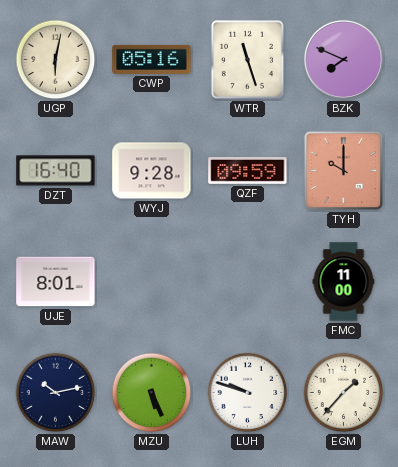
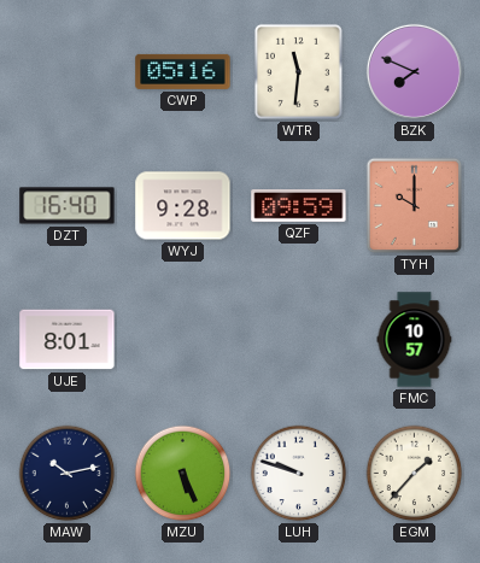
UGP: 6:02 -> none
WTR: 11:27 -> 11:31
FMC: 11:00 -> 10:57
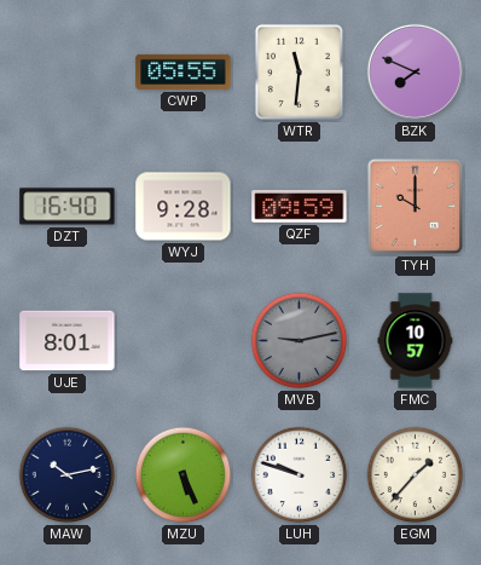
CWP: 05:16 -> 05:55
MVB: none -> 9:13
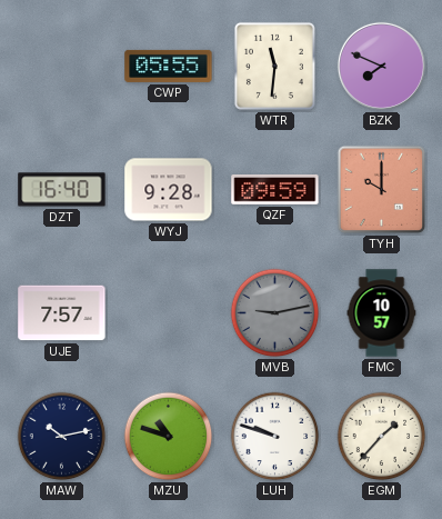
UJE: 8:01 -> 7:57
MZU: 5:26 -> 10:48
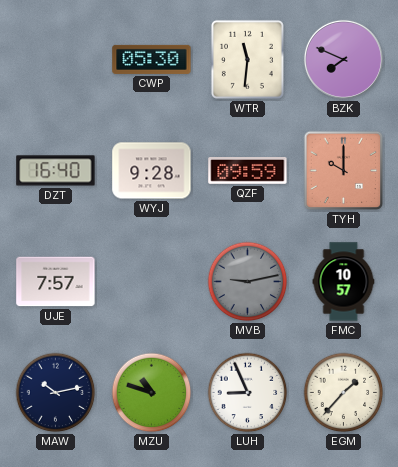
CWP: 05:55 -> 05:30
LUH: 9:48 -> 8:56
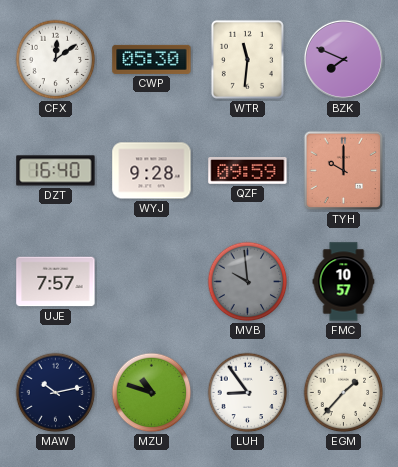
CFX: none -> 12:09
MVB: 9:13 -> 9:59
LUH: 8:56 -> 8:54
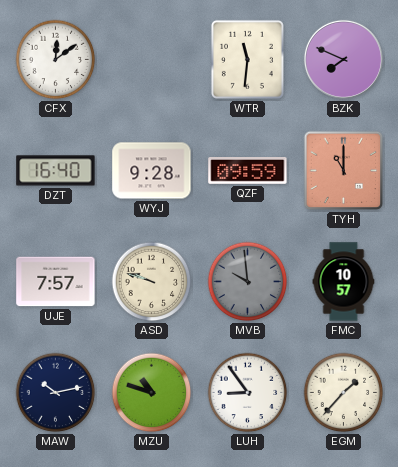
CWP: 05:30 -> none
TYH: 10:00 -> 11:00
ASD: none -> 9:48
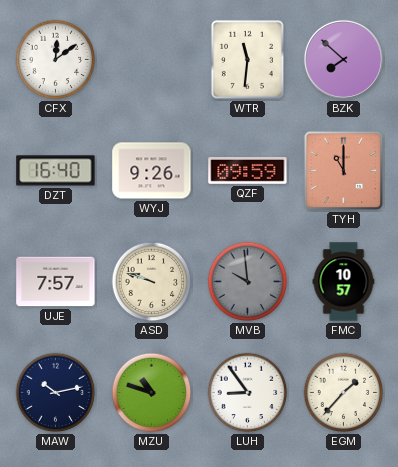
BZK: 7:49 -> 7:52
WYJ: 9:28 -> 9:26
